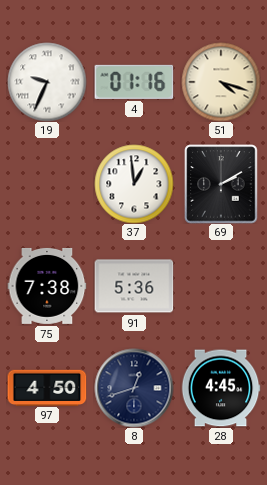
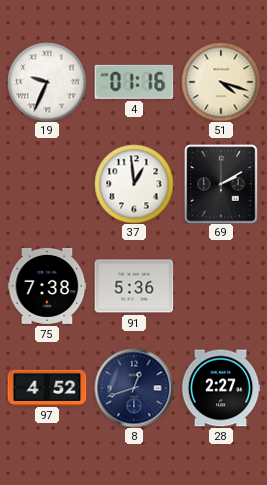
97: 4:50 -> 4:52
28: 4:45 -> 2:27
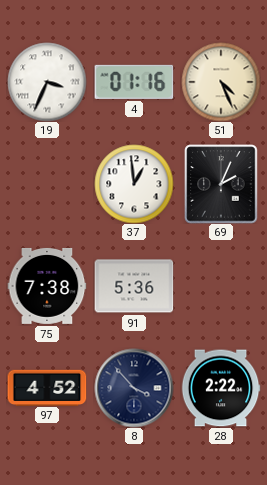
19: 9:34 -> 3:34
51: 4:18 -> 4:26
69: 2:10 -> 2:04
8: 12:42 -> 3:53
28: 2:27 -> 2:22
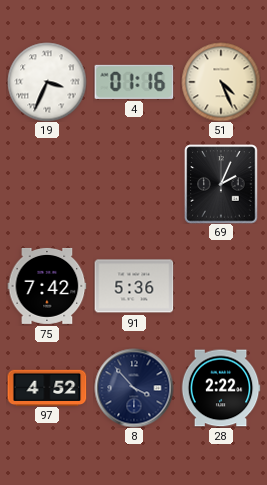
37: 12:59 -> none
75: 7:38 -> 7:42
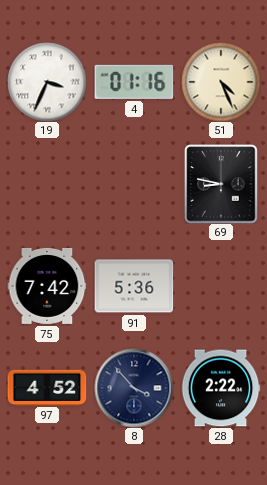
69: 2:04 -> 8:47
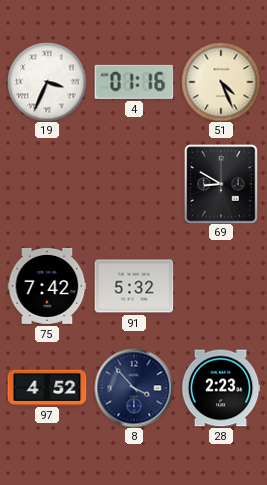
69: 8:47 -> 8:50
91: 5:36 -> 5:32
28: 2:22 -> 2:23
